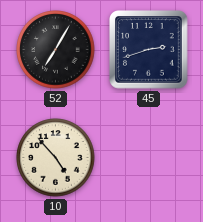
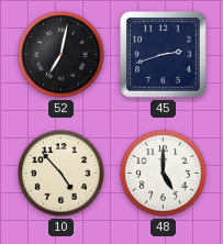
52: 7:05 -> 7:02
48: none -> 5:00
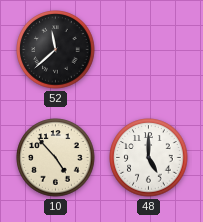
52: 7:02 -> 11:38
45: 2:42 -> none
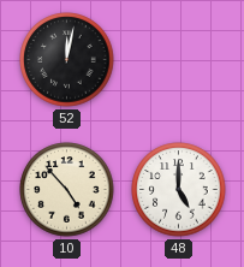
52: 11:38 -> 12:02
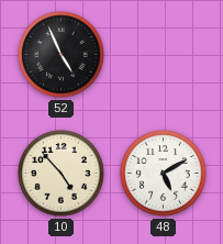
52: 12:02 -> 4:56
48: 5:00 -> 5:10
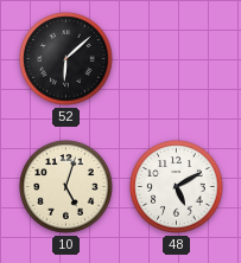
52: 4:56 -> 6:08
10: 4:53 -> 5:03
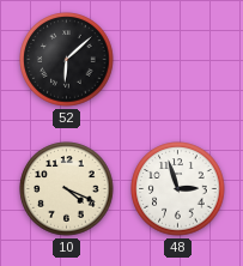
10: 5:03 -> 4:19
48: 5:10 -> 2:57
